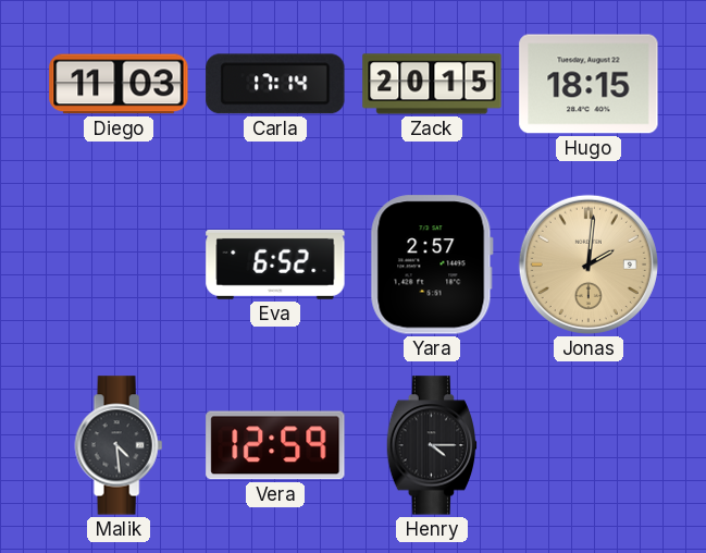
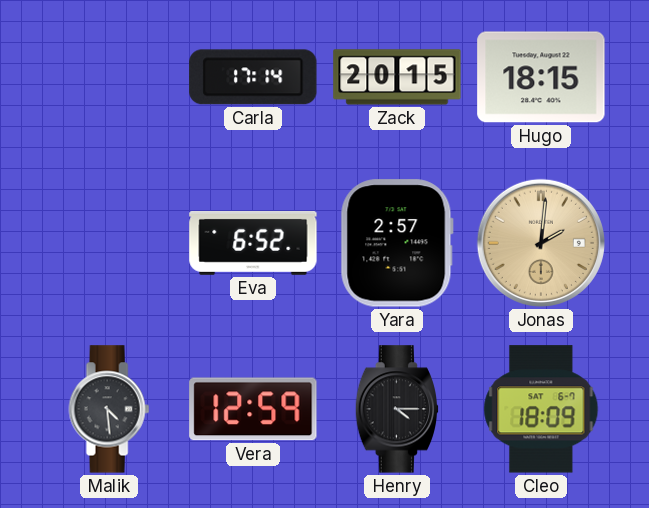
Diego: 11:03 -> none
Cleo: none -> 18:09
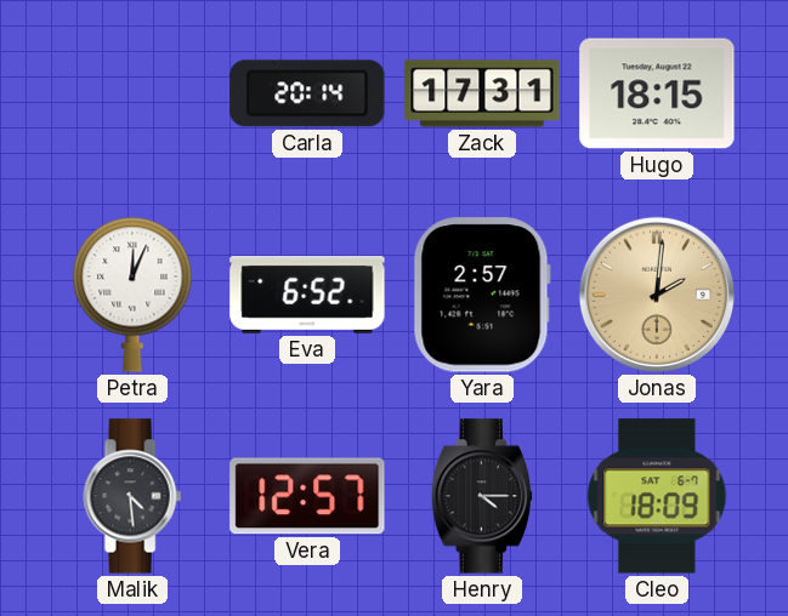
Carla: 17:14 -> 20:14
Zack: 20:15 -> 17:31
Petra: none -> 12:04
Vera: 12:59 -> 12:57
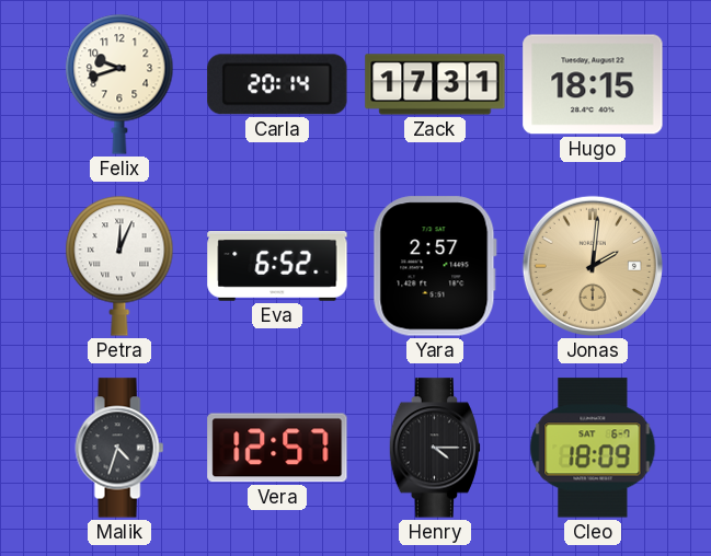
Felix: none -> 9:42
Malik: 4:29 -> 4:33
